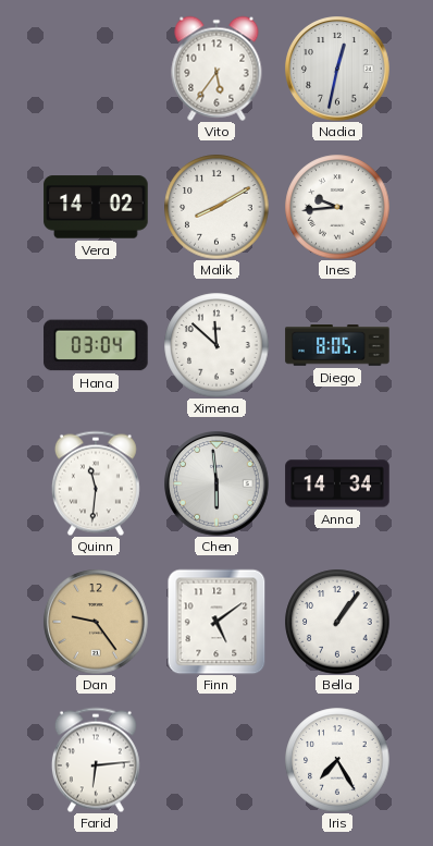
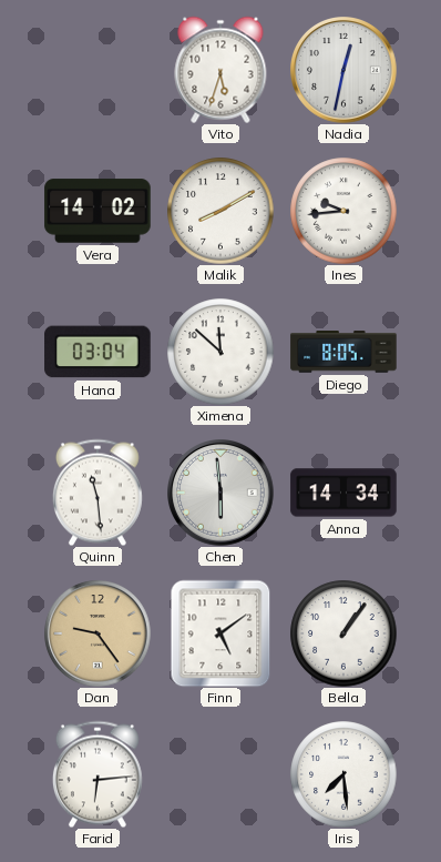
Vito: 5:36 -> 5:33
Quinn: 11:31 -> 11:29
Iris: 7:25 -> 7:29
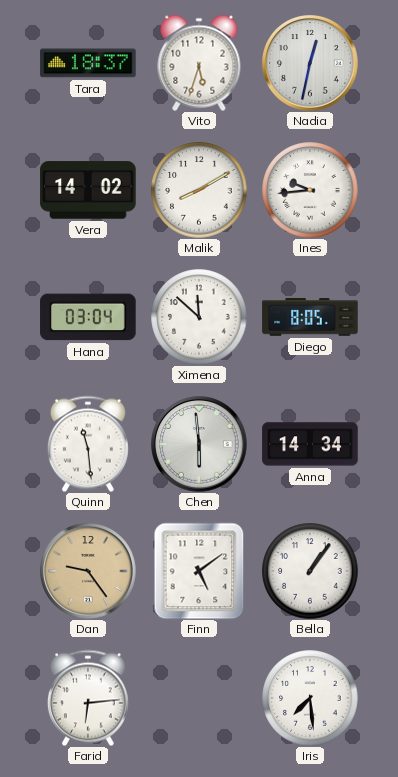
Tara: none -> 18:37
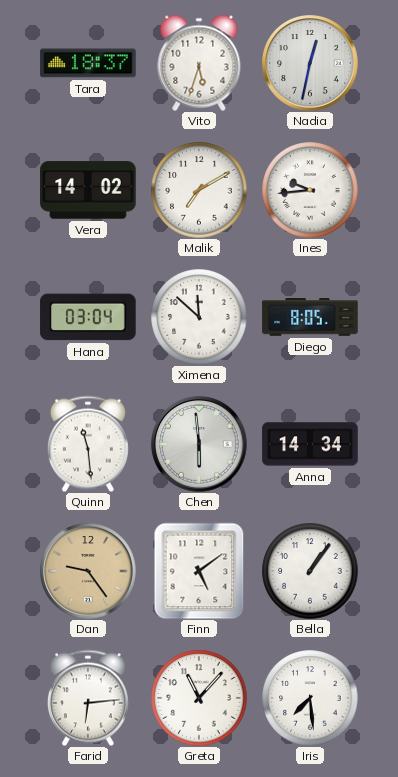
Malik: 8:10 -> 7:10
Greta: none -> 11:07
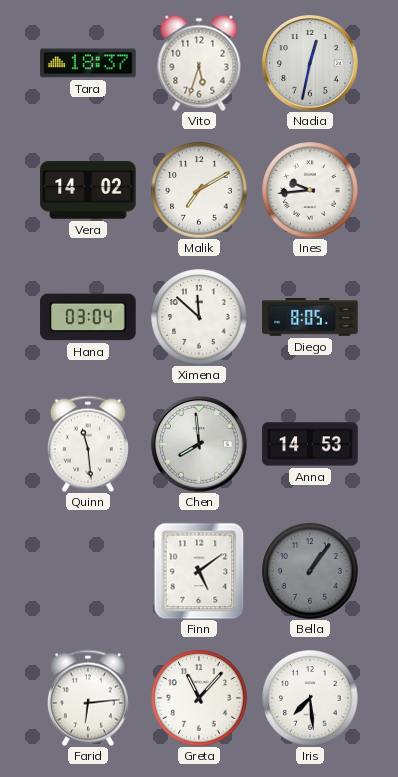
Chen: 5:59 -> 7:59
Anna: 14:34 -> 14:53
Dan: 9:24 -> none
Bella dial: white -> grey
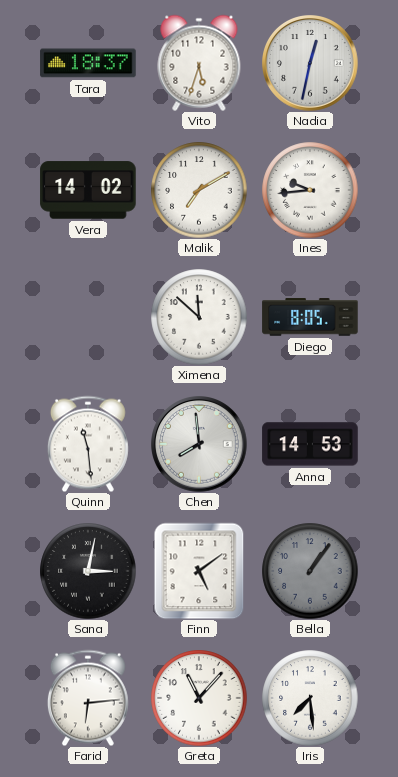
Hana: 03:04 -> none
Sana: none -> 3:02
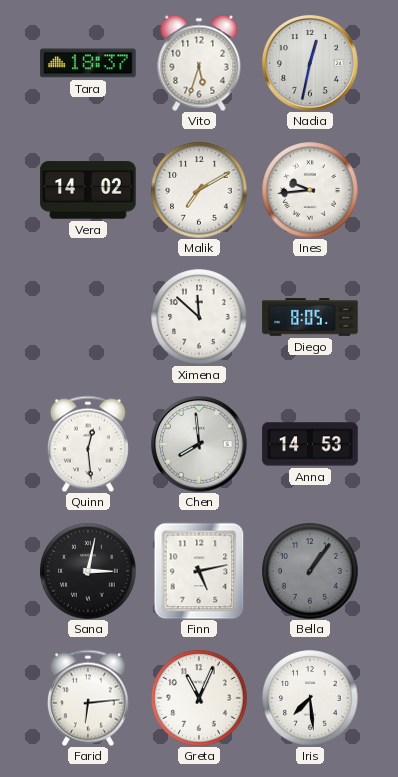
Quinn: 11:29 -> 12:29
Finn: 5:09 -> 5:13
Greta: 11:07 -> 11:04
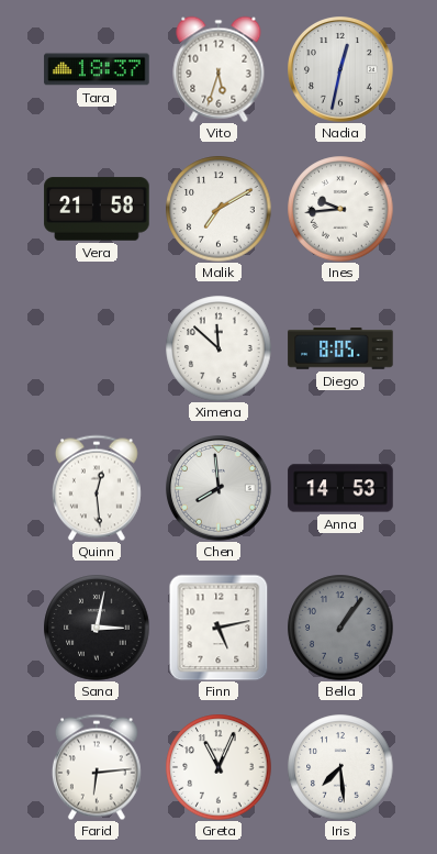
Vera: 14:02 -> 21:58
